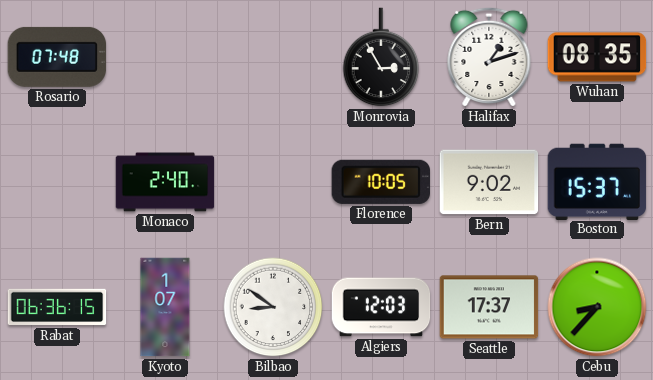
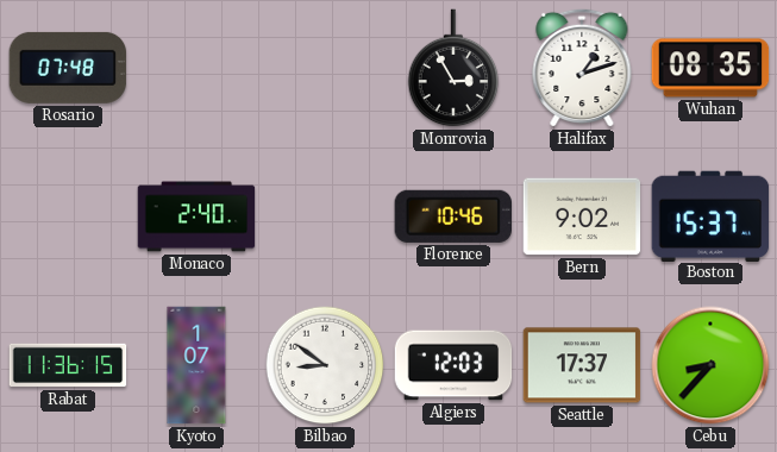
Florence: 10:05 -> 10:46
Rabat: 06:36 -> 11:36
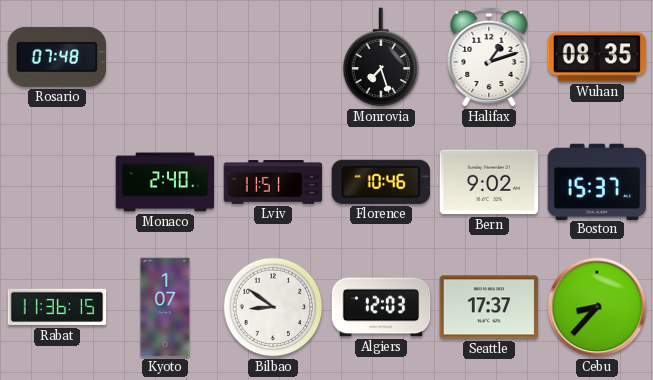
Monrovia: 2:55 -> 7:27
Lviv: none -> 11:51
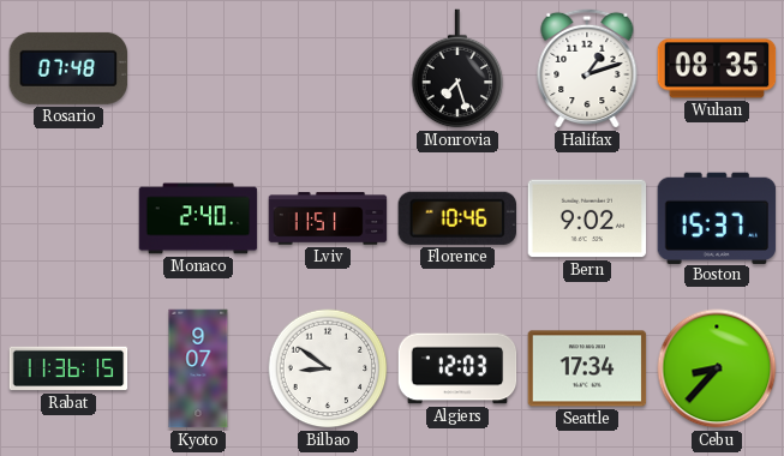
Kyoto: 1:07 -> 9:07
Seattle: 17:37 -> 17:34
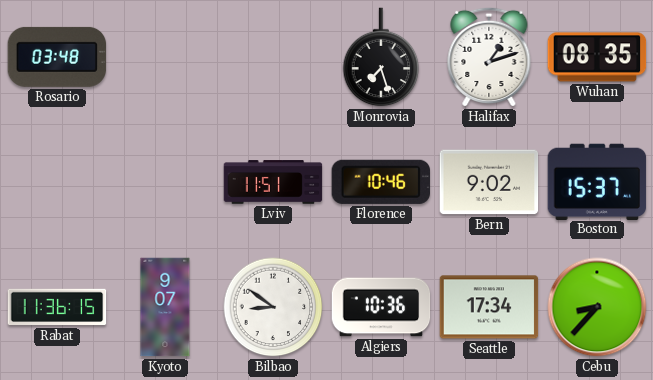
Rosario: 07:48 -> 03:48
Monaco: 2:40 -> none
Algiers: 12:03 -> 10:36
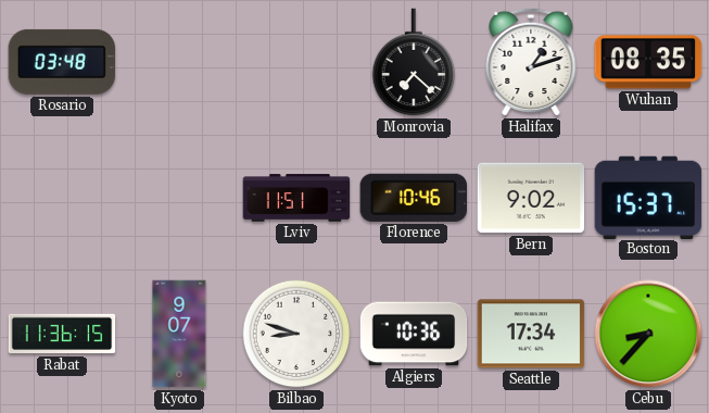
Monrovia: 7:27 -> 7:22
Bilbao: 8:51 -> 8:48
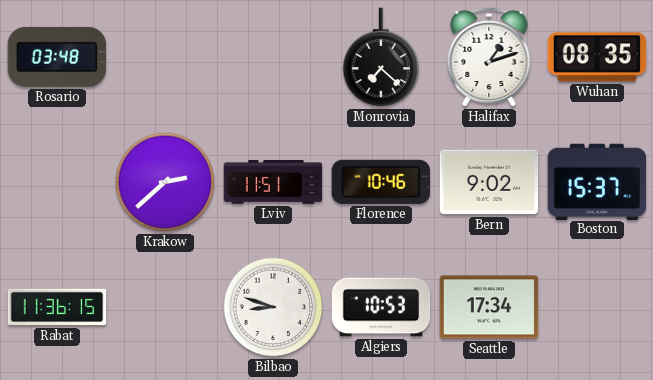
Krakow: none -> 2:38
Kyoto: 9:07 -> none
Algiers: 10:36 -> 10:53
Cebu: 8:37 -> none
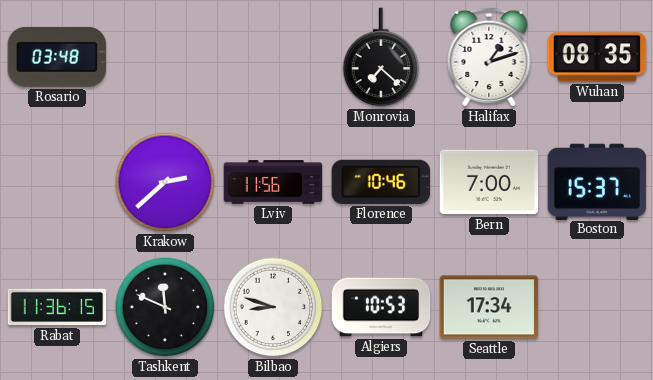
Lviv: 11:51 -> 11:56
Bern: 9:02 -> 7:00
Tashkent: none -> 11:49
